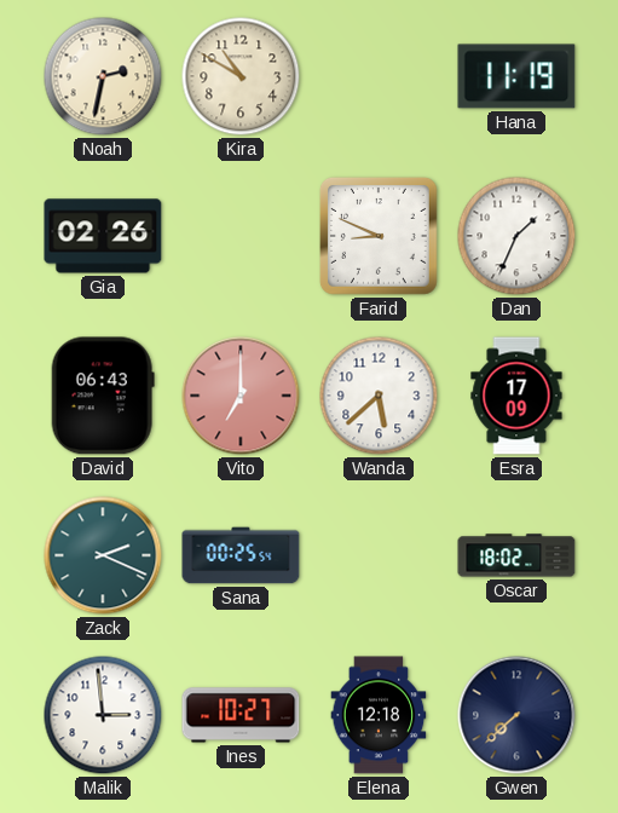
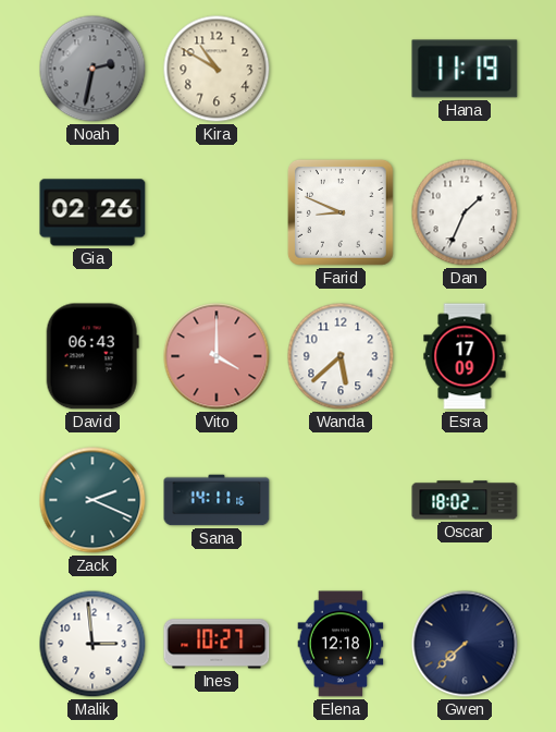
Noah dial: cream -> grey
Vito: 7:00 -> 4:00
Sana: 00:25 -> 14:11
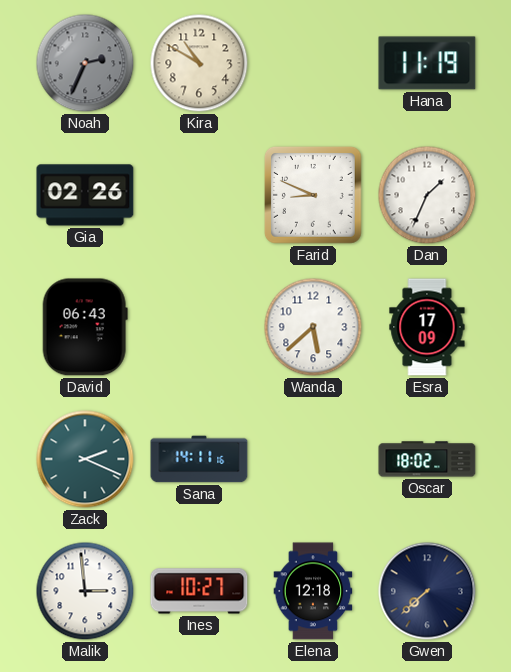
Noah: 2:32 -> 2:34
Vito: 4:00 -> none
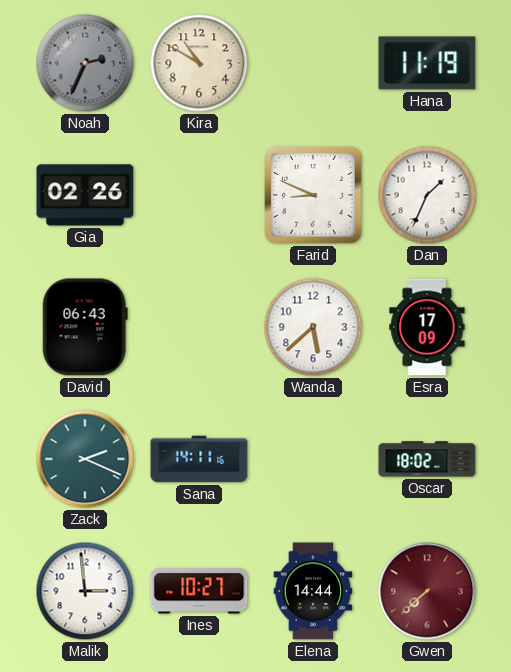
Elena: 12:18 -> 14:44
Gwen dial: navy -> burgundy
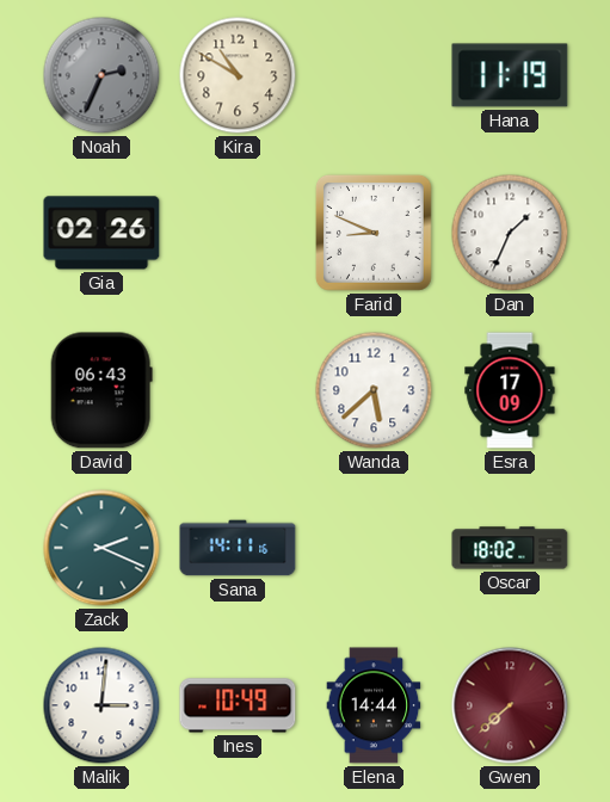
Malik: 2:59 -> 3:01
Ines: 10:27 -> 10:49
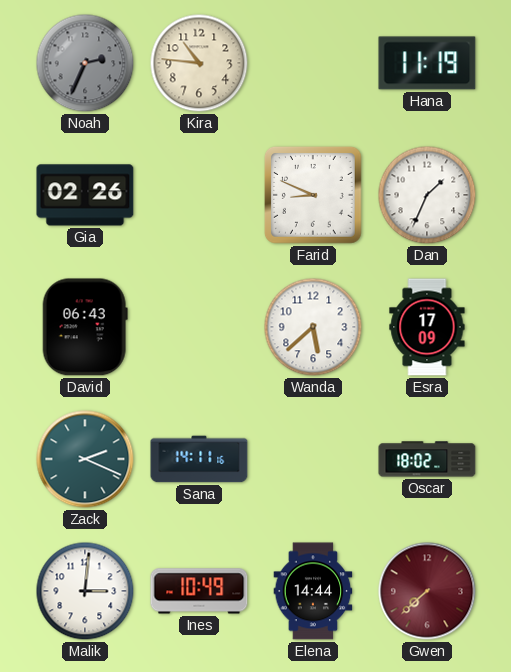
Kira: 10:50 -> 10:46
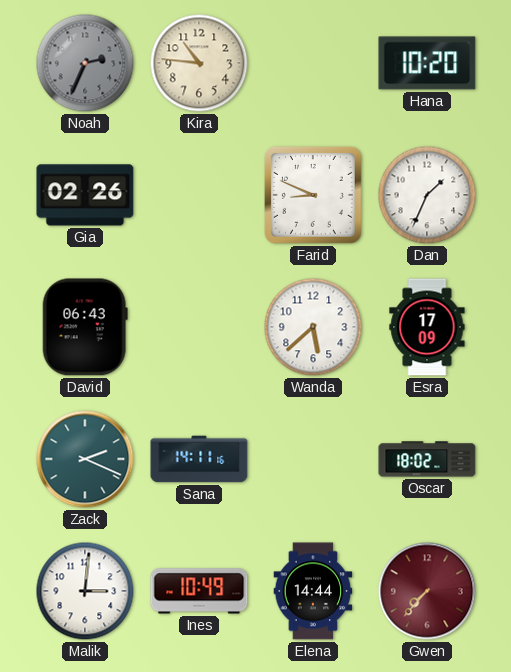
Hana: 11:19 -> 10:20
Gwen: 7:38 -> 7:37
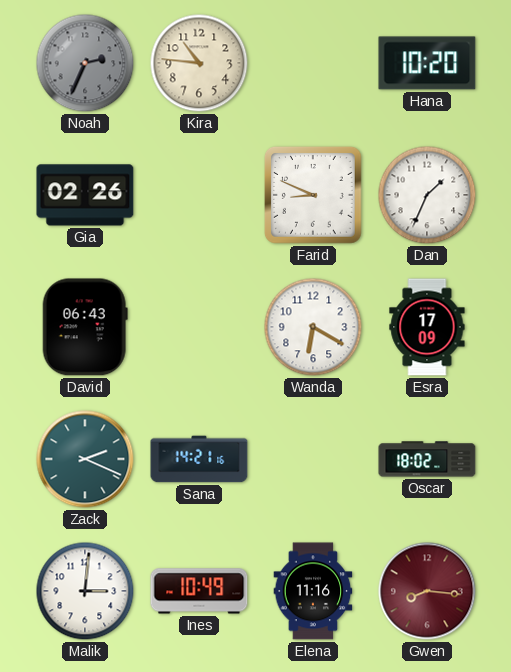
Wanda: 5:38 -> 6:20
Sana: 14:11 -> 14:21
Elena: 14:44 -> 11:16
Gwen: 7:37 -> 8:16
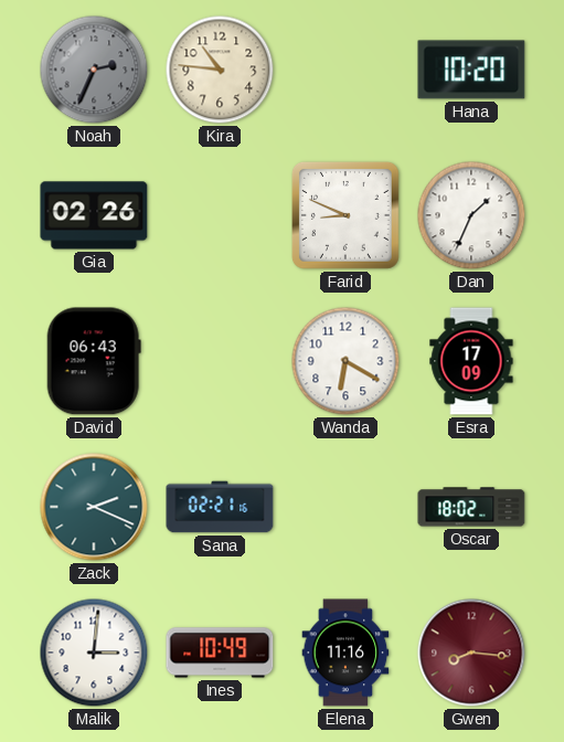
Sana: 14:21 -> 02:21
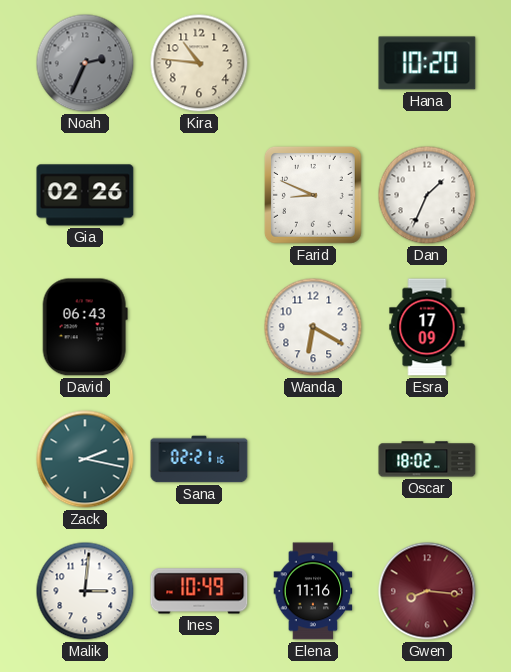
Zack: 2:19 -> 2:17
